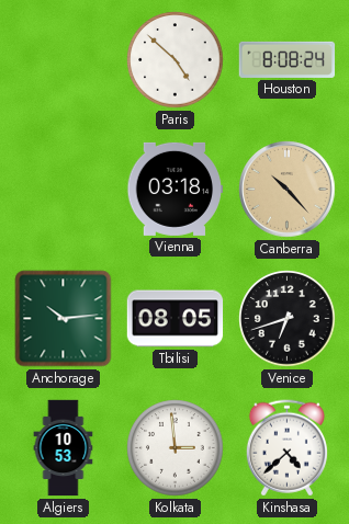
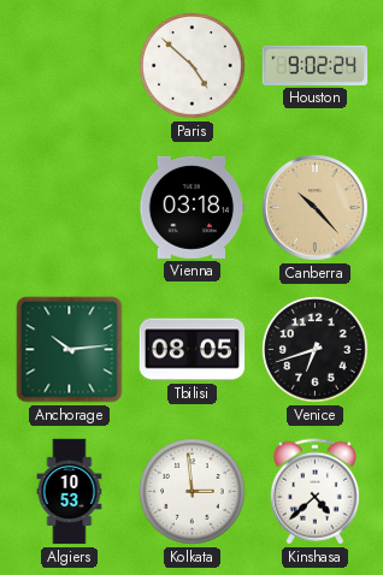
Houston: 8:08 -> 9:02
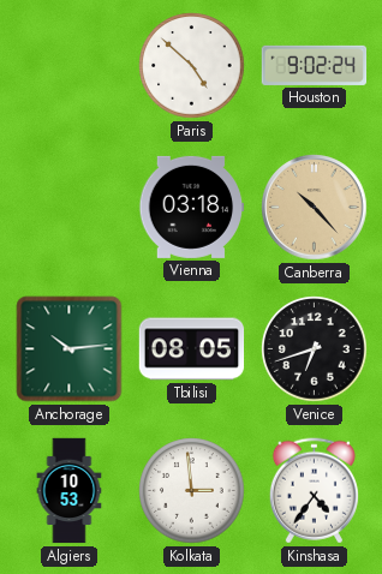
Kinshasa: 4:38 -> 4:36
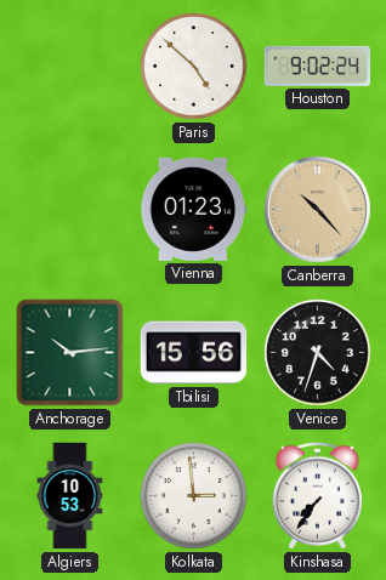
Vienna: 03:18 -> 01:23
Tbilisi: 08:05 -> 15:56
Venice: 6:42 -> 4:33
Kinshasa: 4:36 -> 7:36
